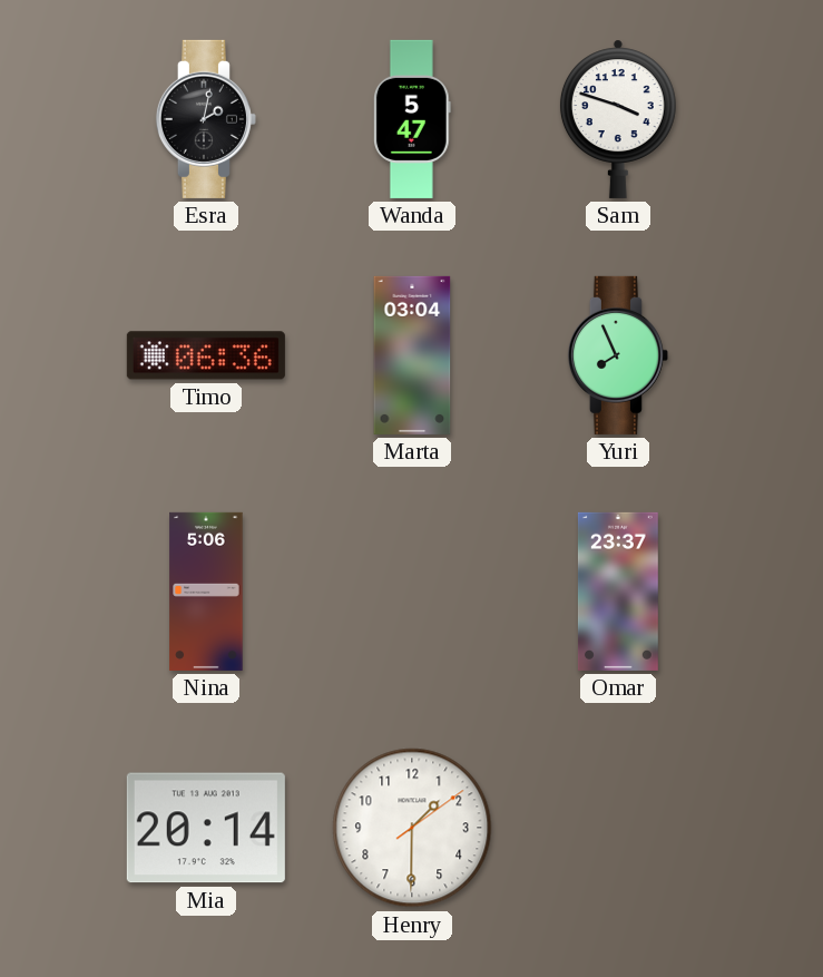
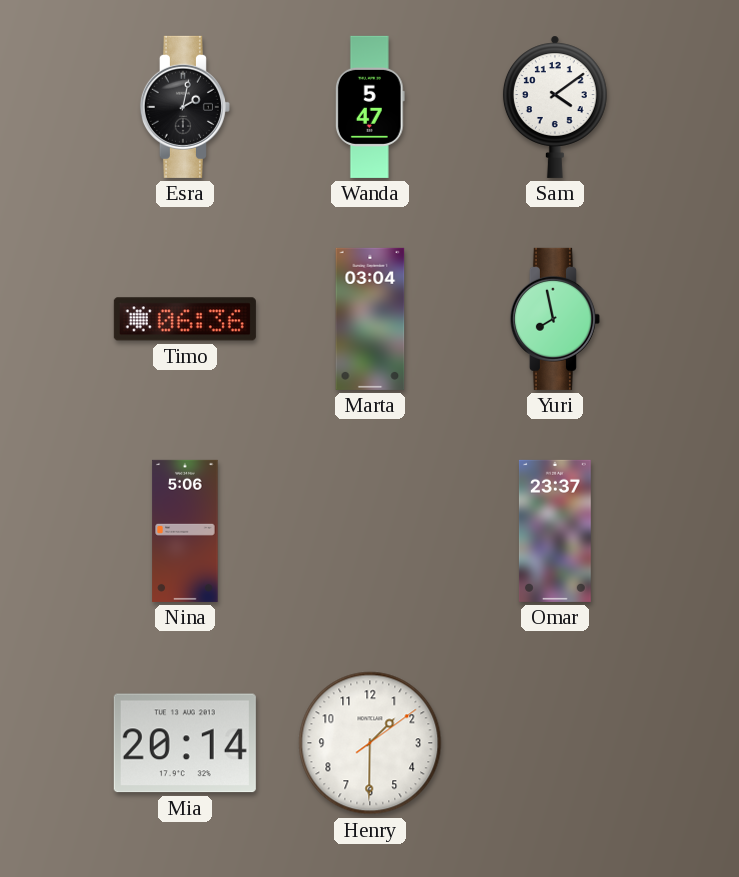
Sam: 3:48 -> 4:09
Yuri: 7:56 -> 7:58
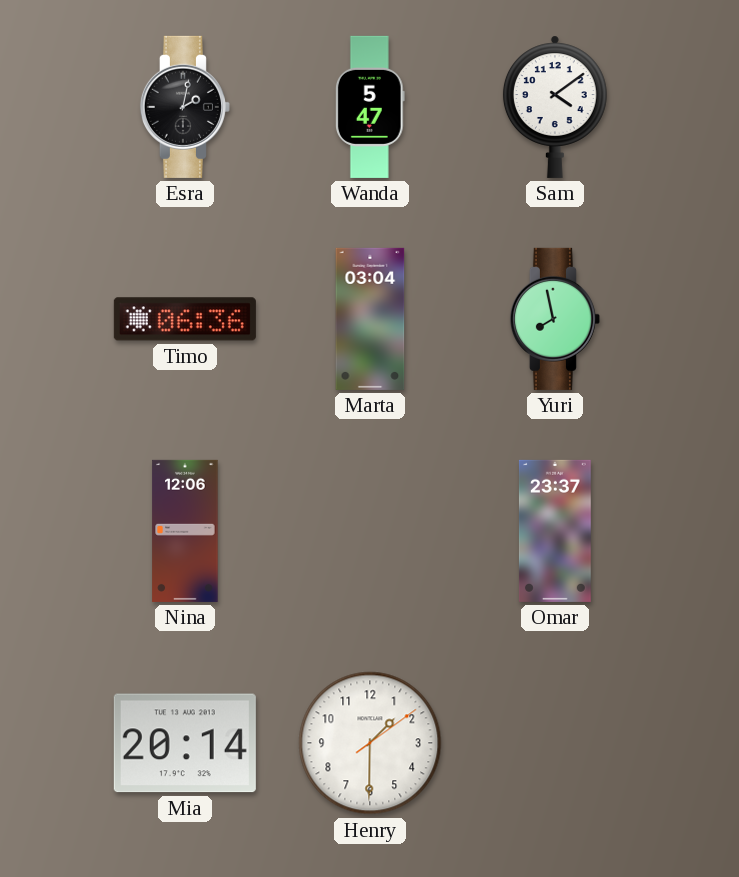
Nina: 5:06 -> 12:06
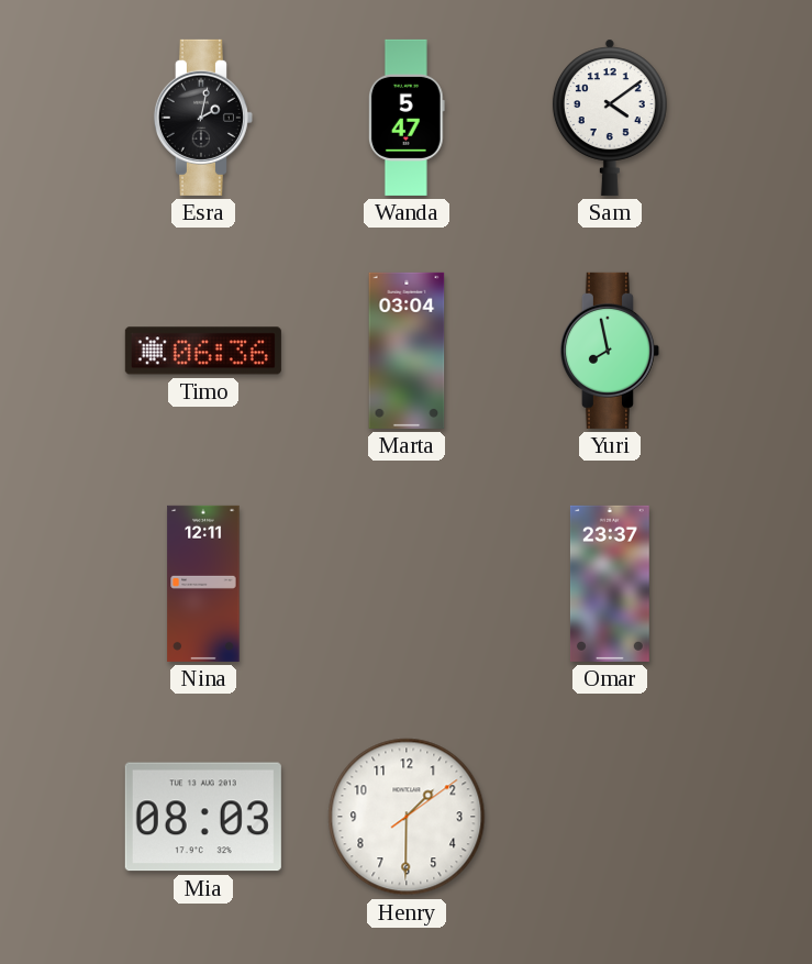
Nina: 12:06 -> 12:11
Mia: 20:14 -> 08:03
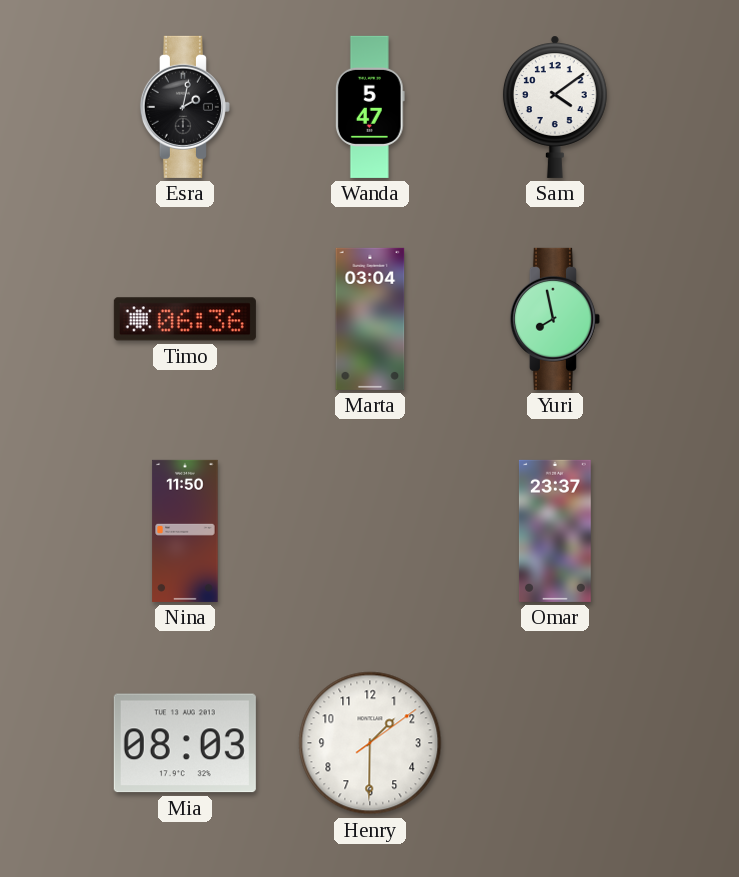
Nina: 12:11 -> 11:50
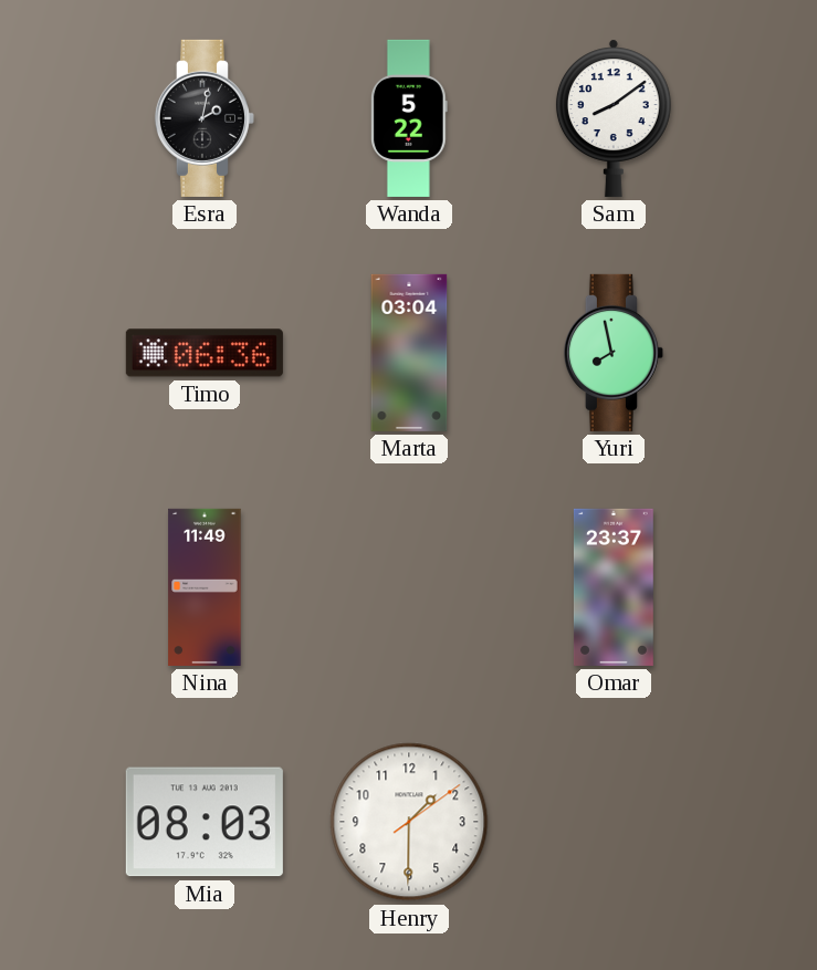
Wanda: 5:47 -> 5:22
Sam: 4:09 -> 8:09
Nina: 11:50 -> 11:49
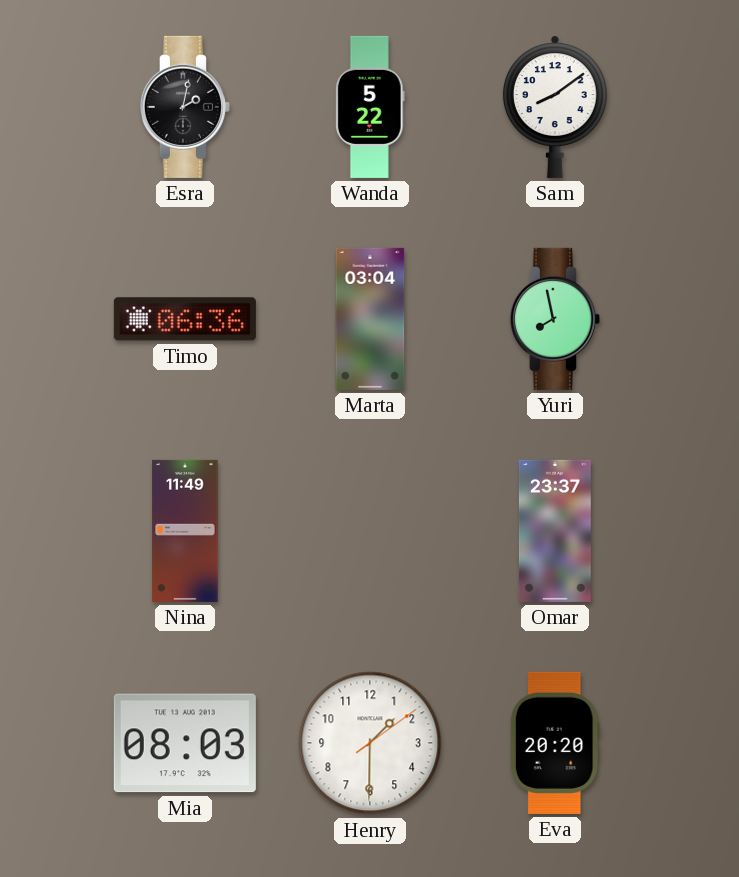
Eva: none -> 20:20
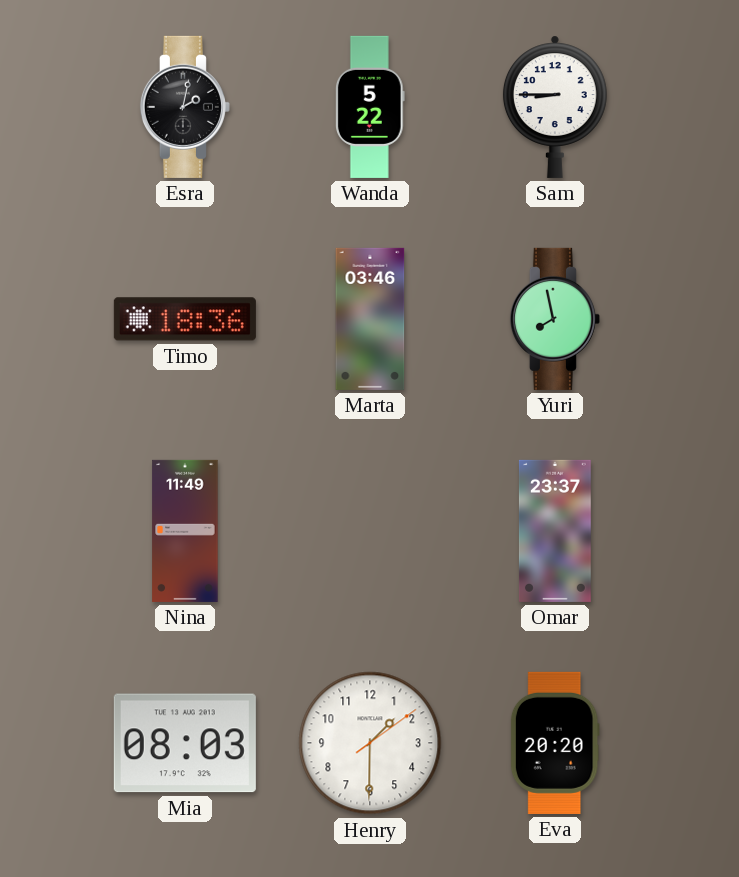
Sam: 8:09 -> 8:45
Timo: 06:36 -> 18:36
Marta: 03:04 -> 03:46
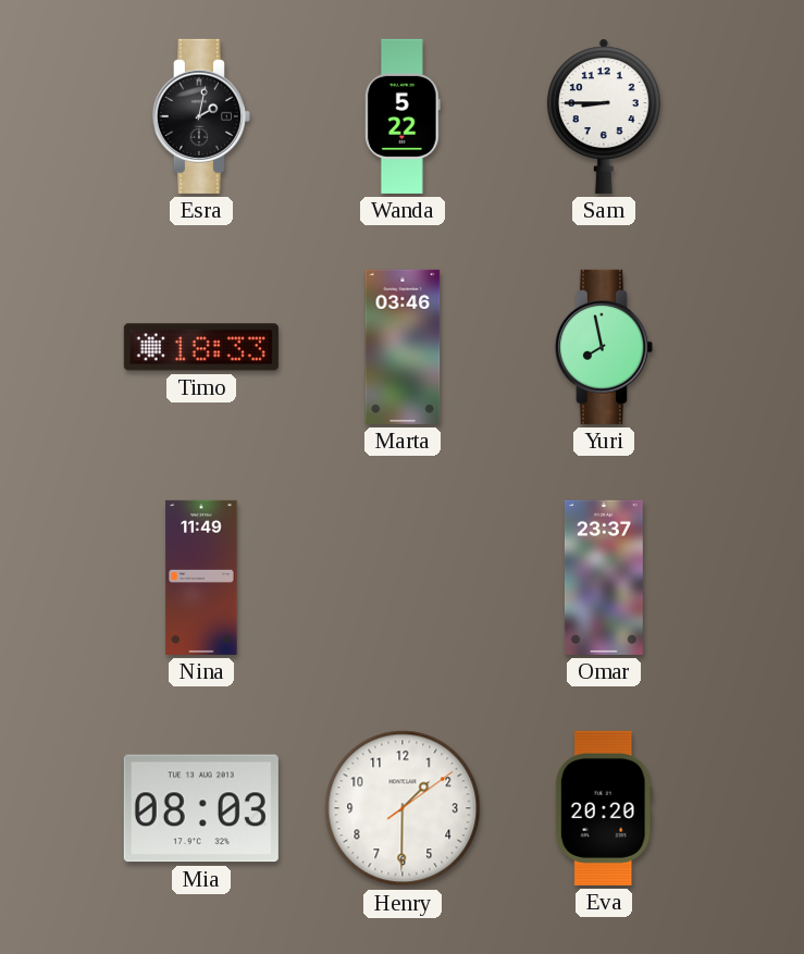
Timo: 18:36 -> 18:33
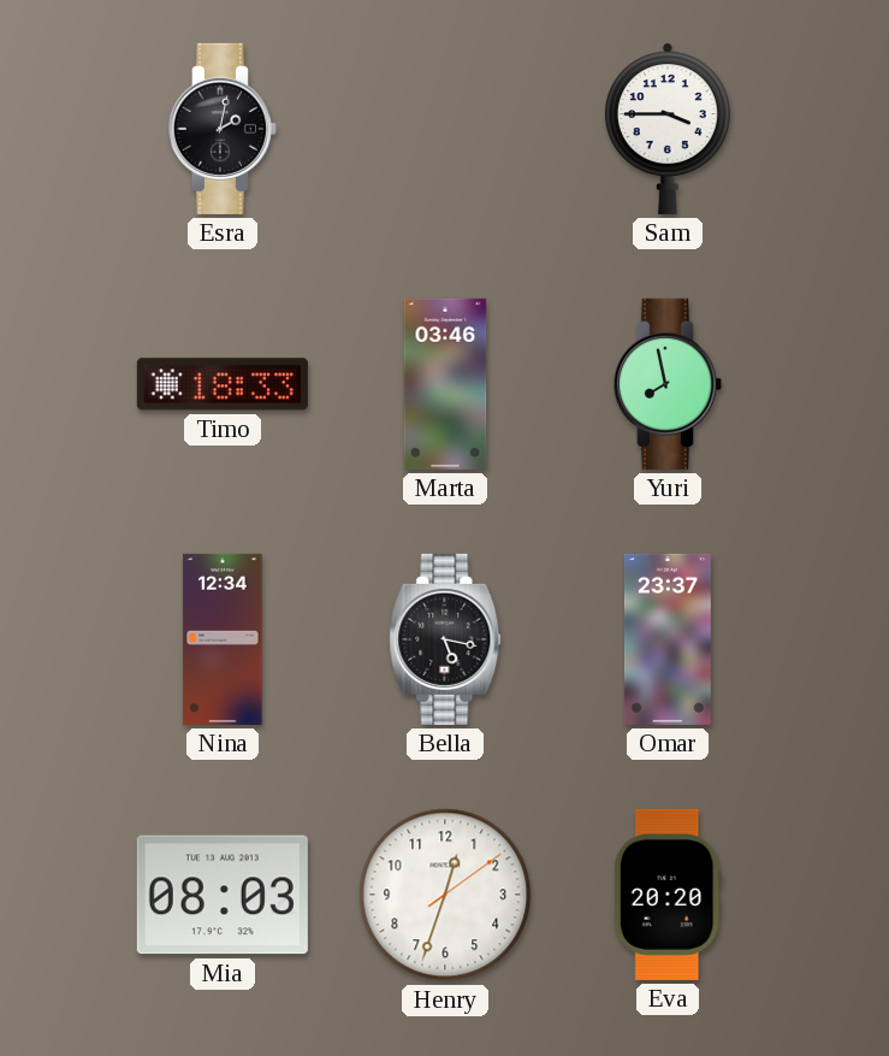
Wanda: 5:22 -> none
Sam: 8:45 -> 3:45
Nina: 11:49 -> 12:34
Bella: none -> 5:17
Henry: 1:30 -> 12:33
